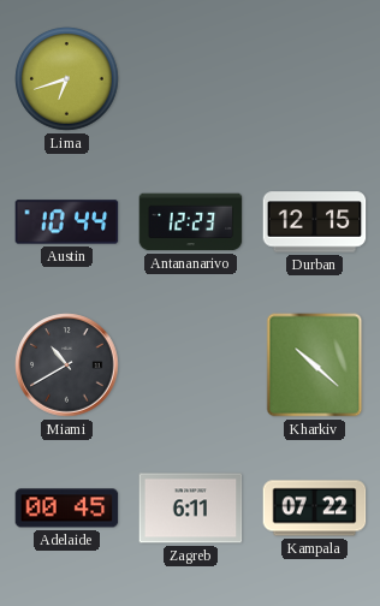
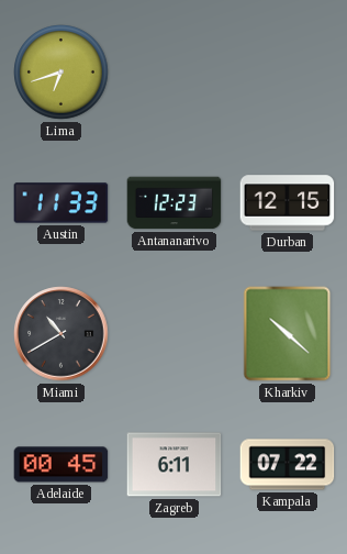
Austin: 10:44 -> 11:33
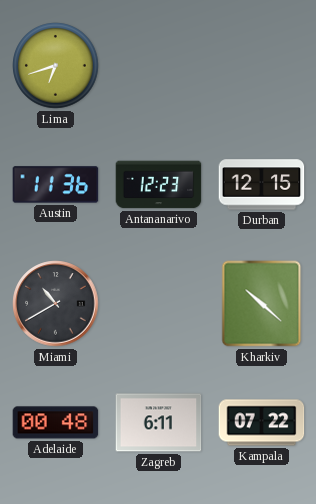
Austin: 11:33 -> 11:36
Adelaide: 00:45 -> 00:48
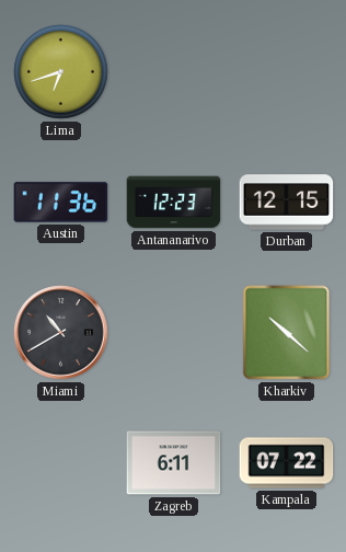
Adelaide: 00:48 -> none
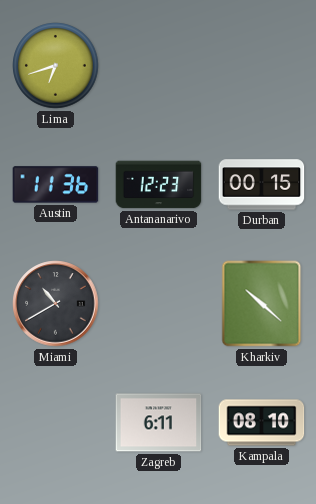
Durban: 12:15 -> 00:15
Kampala: 07:22 -> 08:10
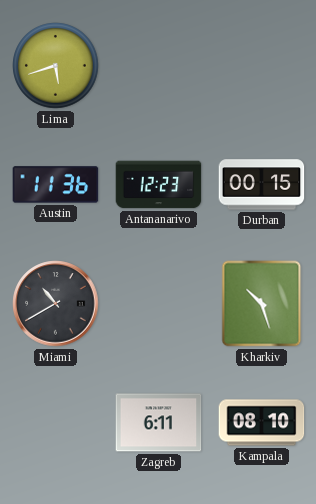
Lima: 6:42 -> 5:42
Kharkiv: 10:22 -> 10:27
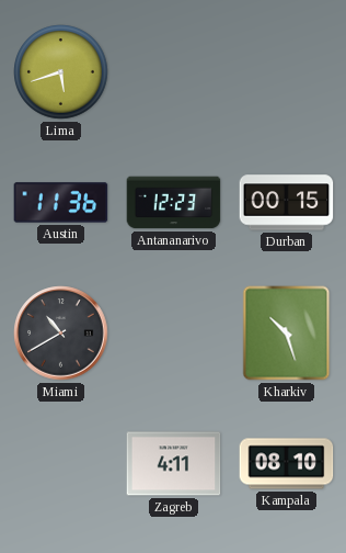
Zagreb: 6:11 -> 4:11
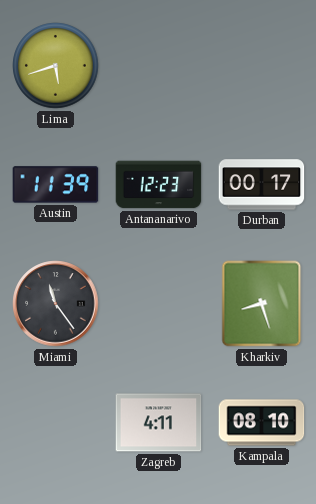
Austin: 11:36 -> 11:39
Durban: 00:15 -> 00:17
Miami: 10:40 -> 11:24
Kharkiv: 10:27 -> 8:27
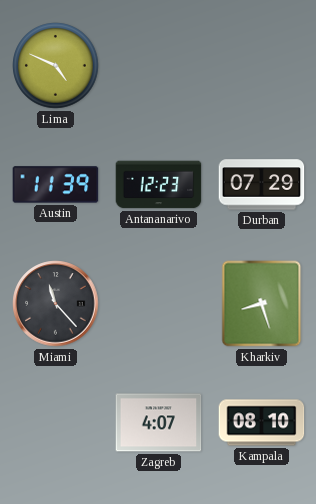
Lima: 5:42 -> 4:49
Durban: 00:17 -> 07:29
Miami: 11:24 -> 11:23
Zagreb: 4:11 -> 4:07
